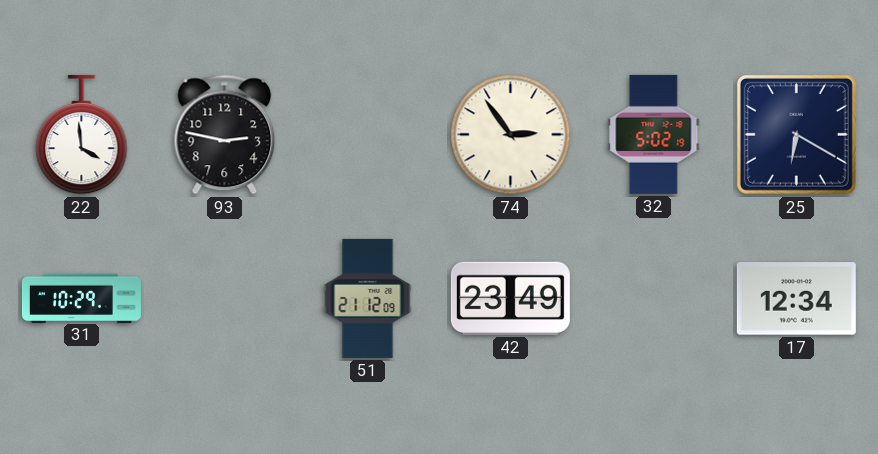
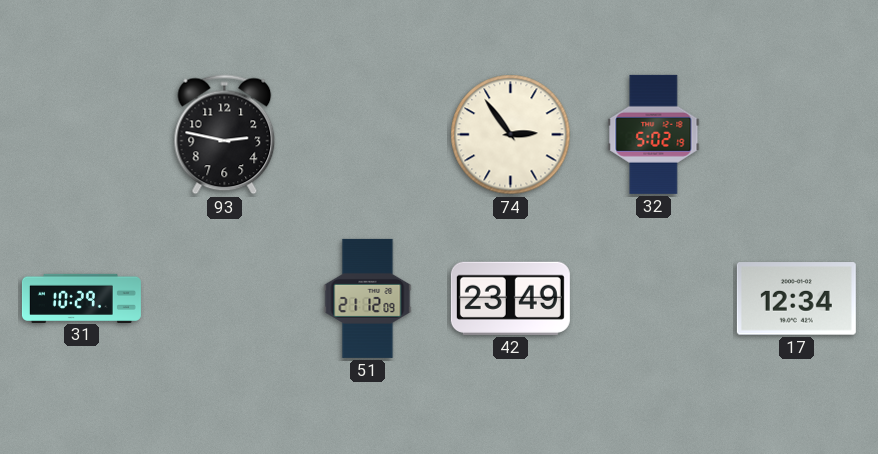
22: 3:59 -> none
25: 6:20 -> none
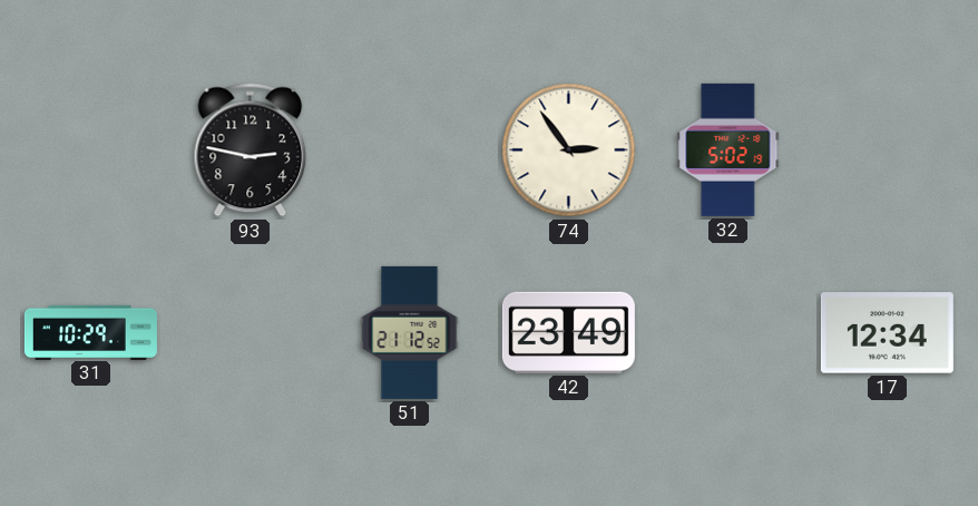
51: 21:12:09 -> 21:12:52
